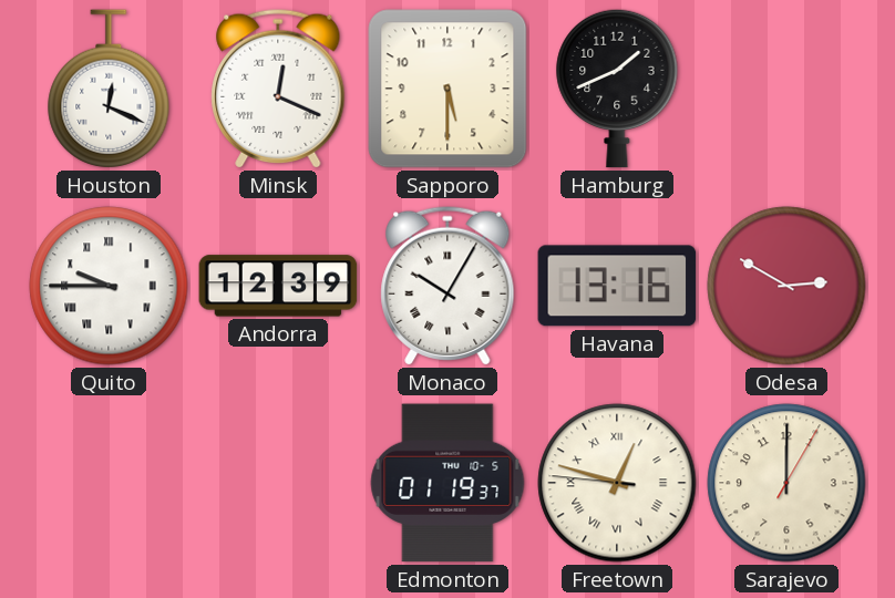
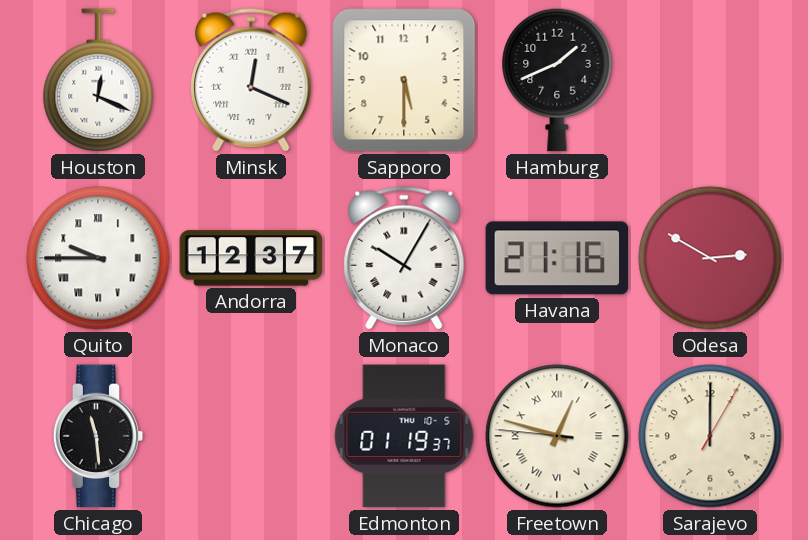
Andorra: 12:39 -> 12:37
Havana: 13:16 -> 21:16
Chicago: none -> 11:29
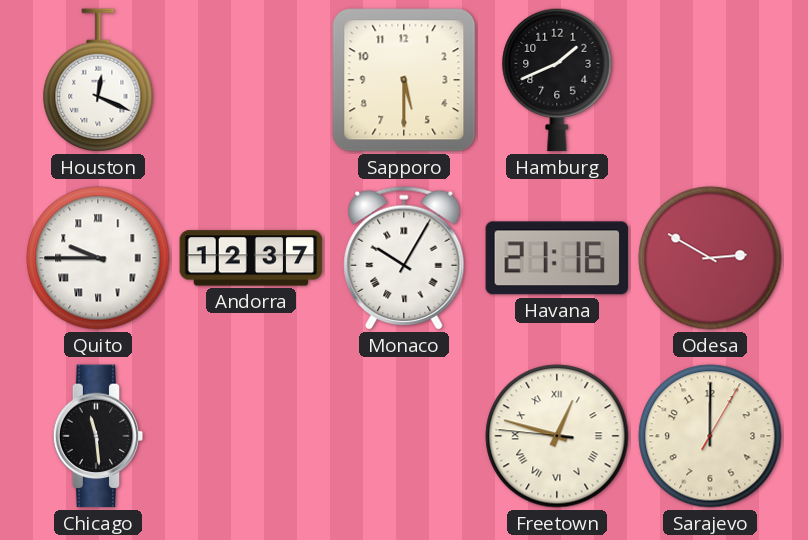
Minsk: 12:19 -> none
Edmonton: 01:19 -> none
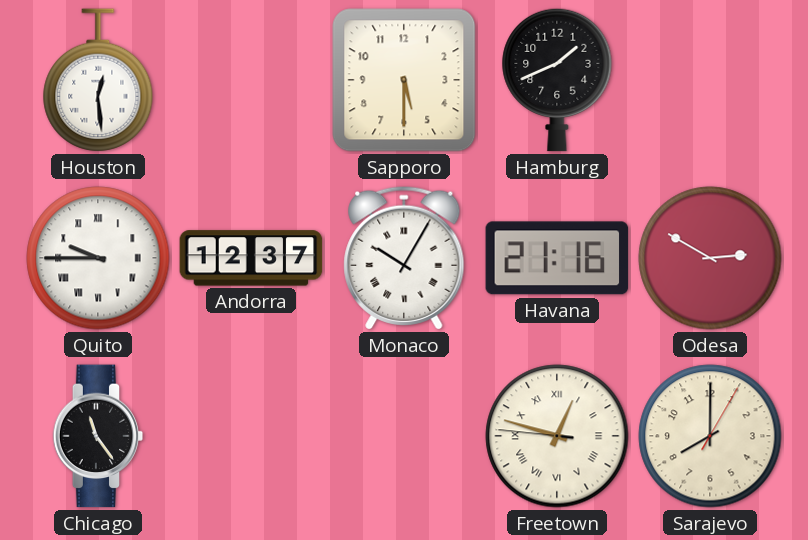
Houston: 12:19 -> 12:29
Chicago: 11:29 -> 11:24
Sarajevo: 12:00 -> 8:00
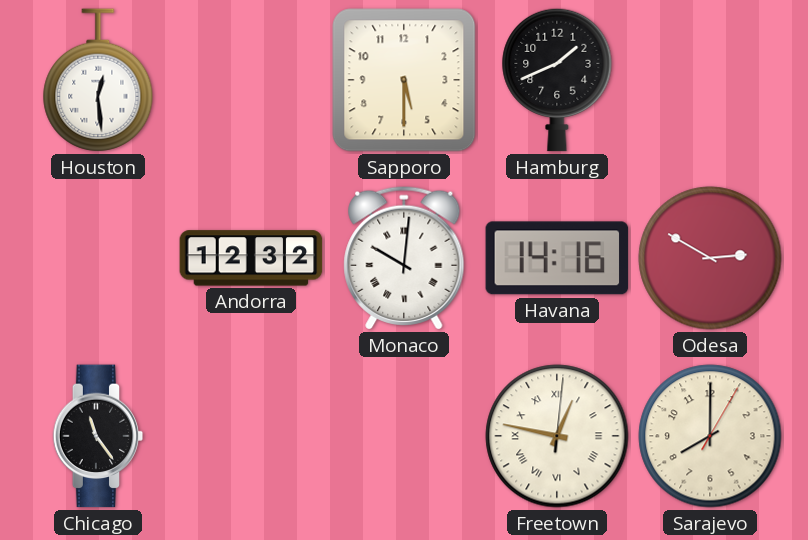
Quito: 9:45 -> none
Andorra: 12:37 -> 12:32
Monaco: 10:05 -> 10:01
Havana: 21:16 -> 14:16
Freetown: 12:47:46 -> 12:47:01
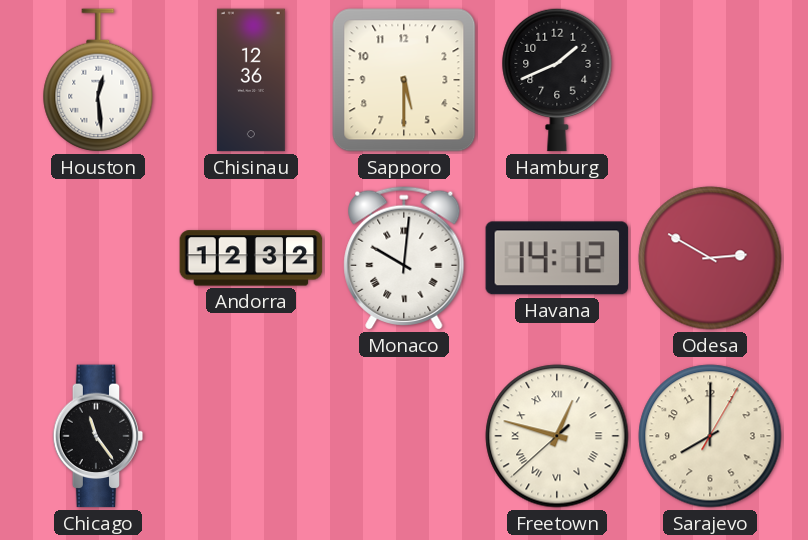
Chisinau: none -> 12:36
Havana: 14:16 -> 14:12
Freetown: 12:47:01 -> 12:47:38
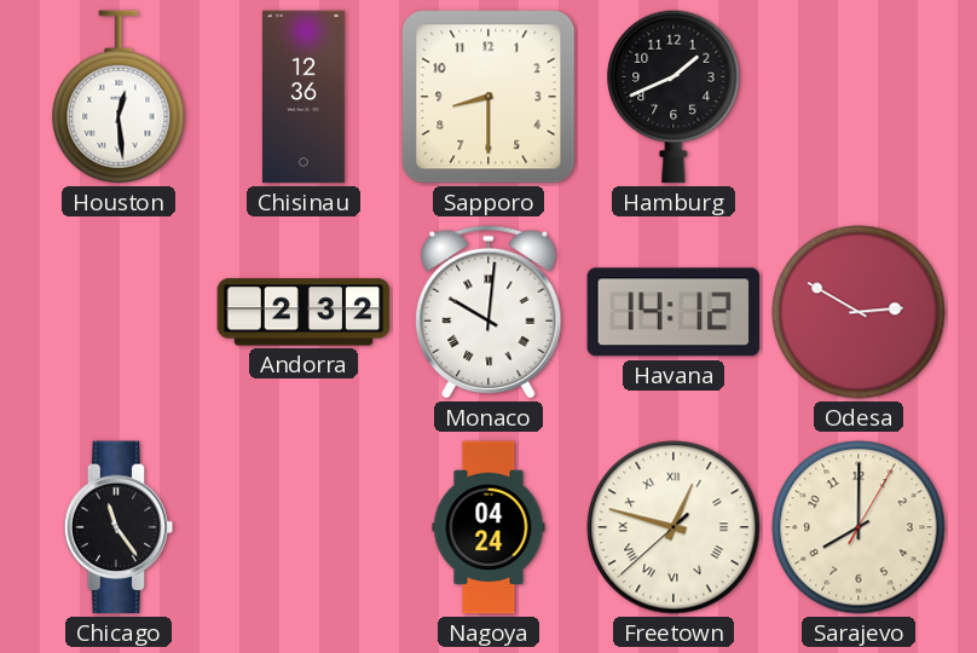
Sapporo: 5:30 -> 8:30
Andorra: 12:32 -> 2:32
Nagoya: none -> 04:24
